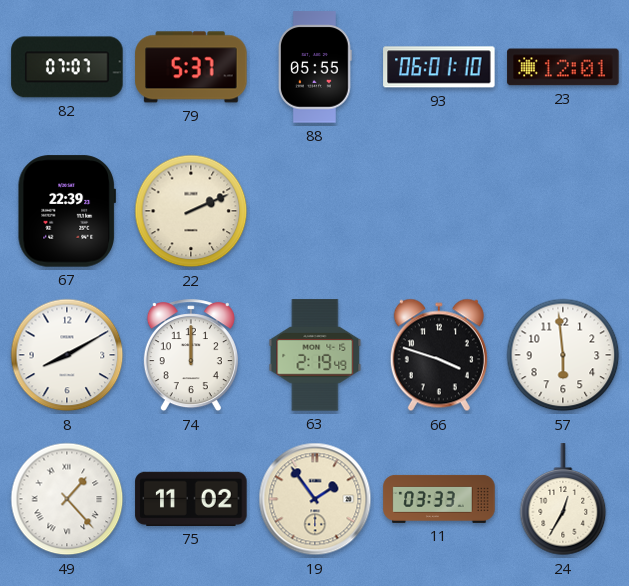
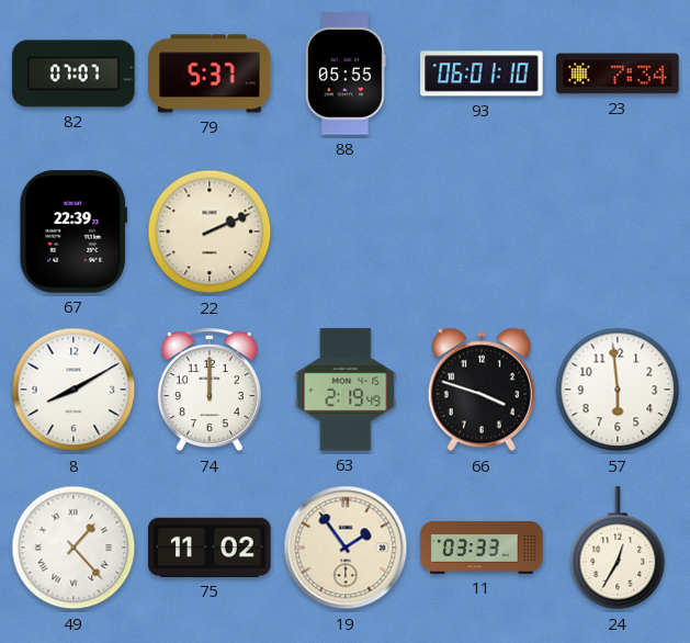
23: 12:01 -> 7:34
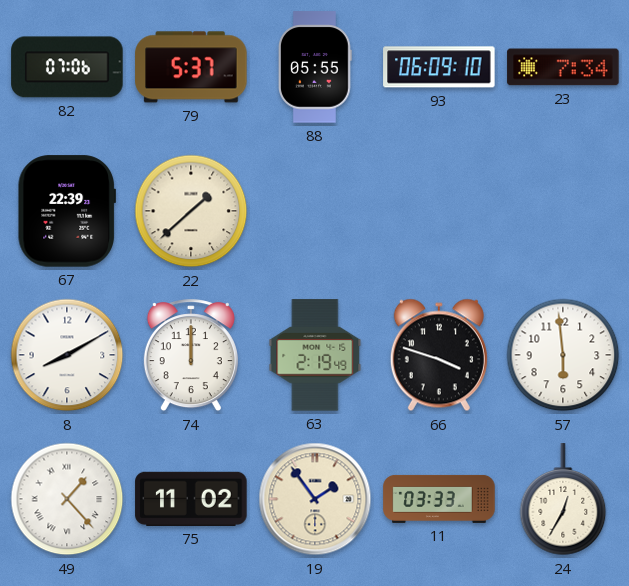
82: 07:07 -> 07:06
93: 06:01 -> 06:09
22: 2:11 -> 1:38
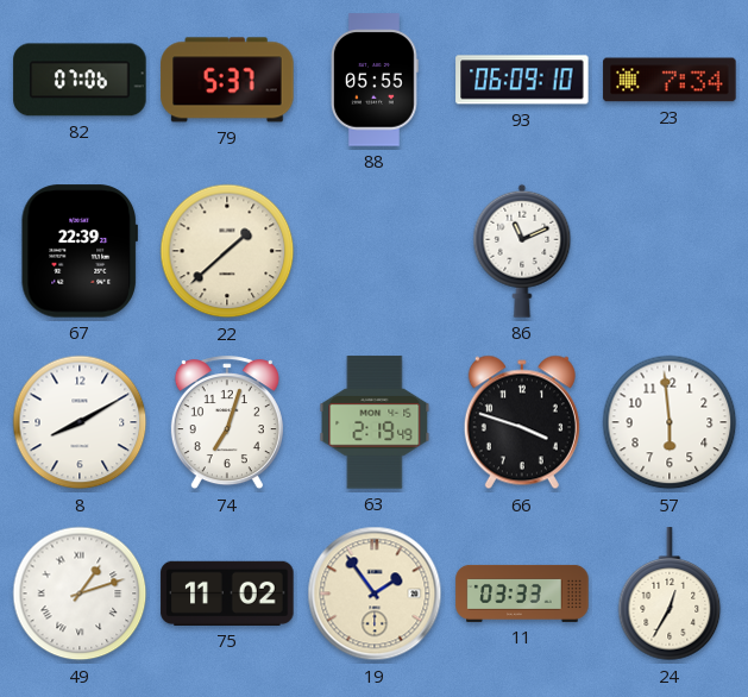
86: none -> 11:11
74: 12:00 -> 7:03
49: 1:23 -> 1:12
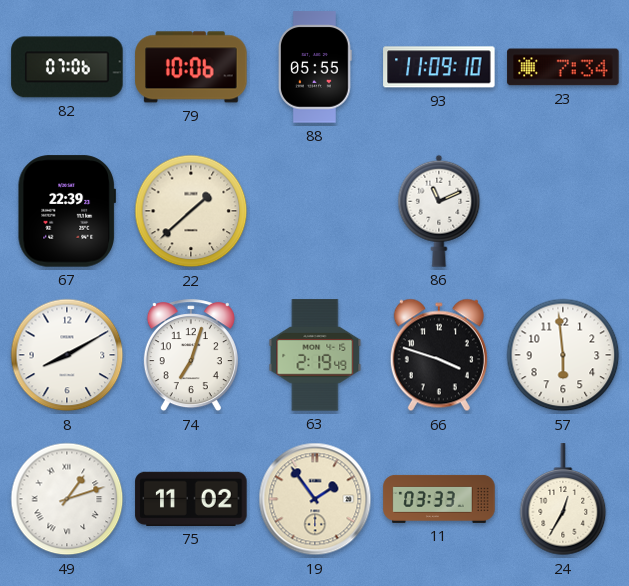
79: 5:37 -> 10:06
93: 06:09 -> 11:09
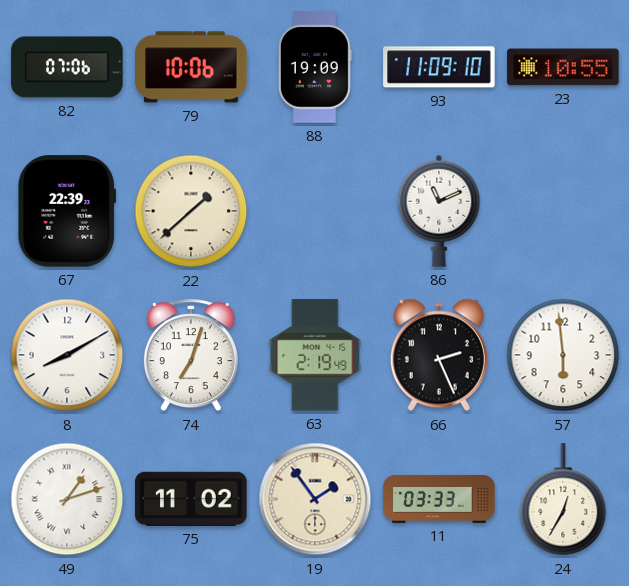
88: 05:55 -> 19:09
23: 7:34 -> 10:55
66: 3:48 -> 2:26
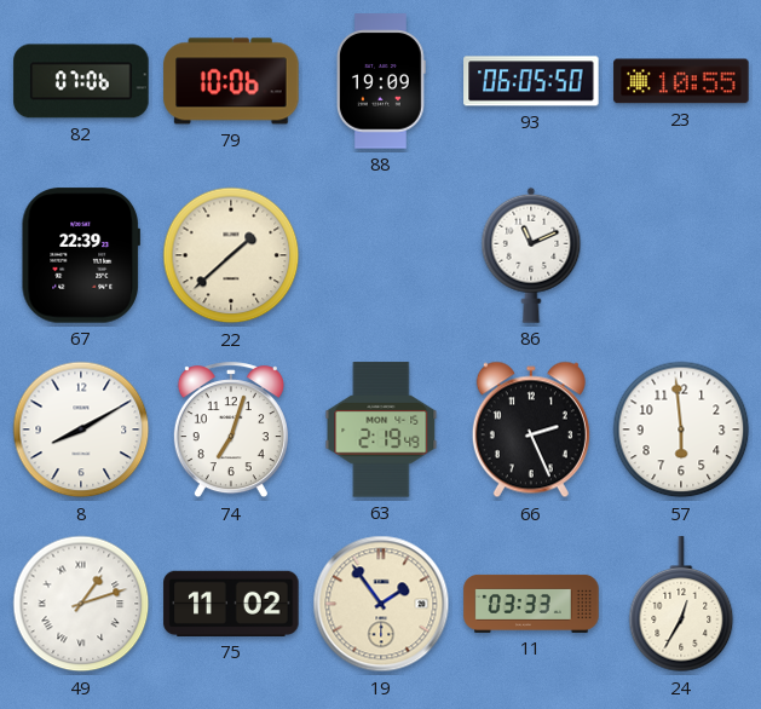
93: 11:09 -> 06:05
